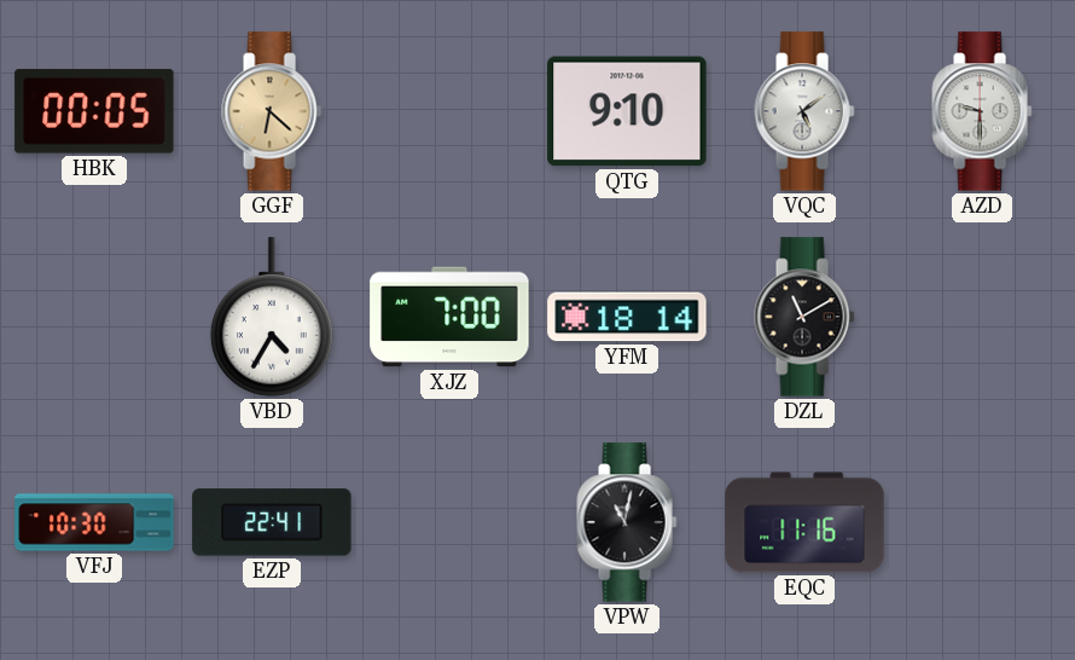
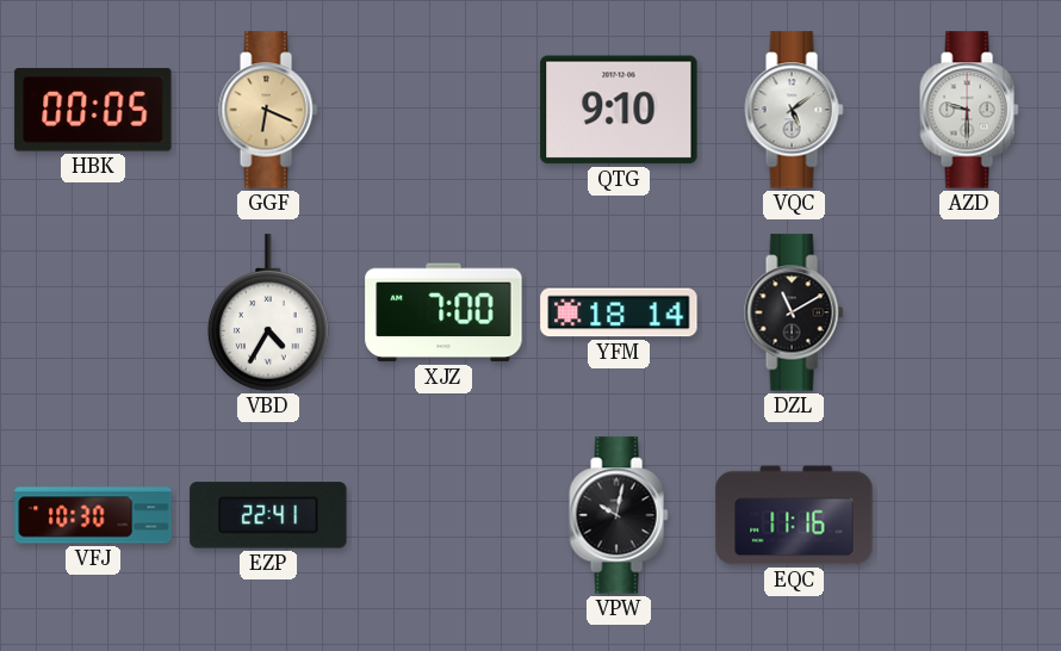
GGF: 6:22 -> 6:19
VPW: 11:02 -> 10:02
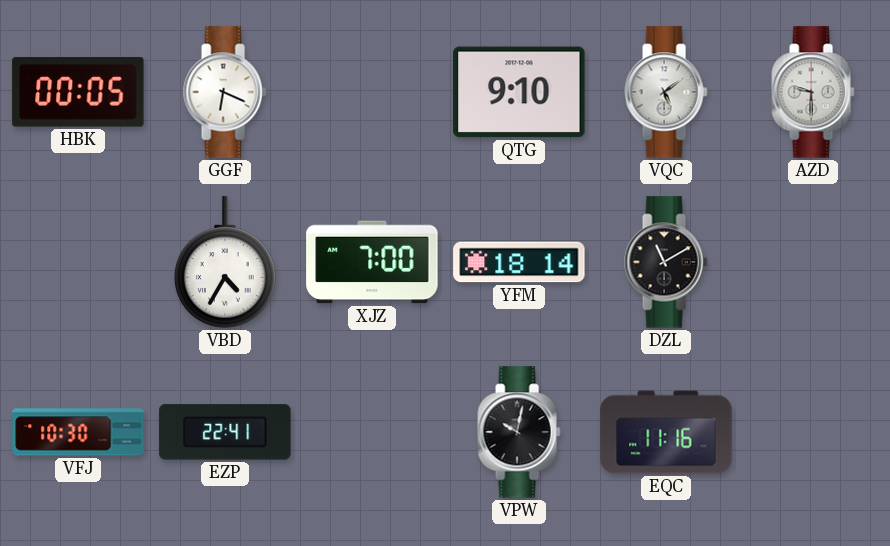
GGF dial: champagne -> white
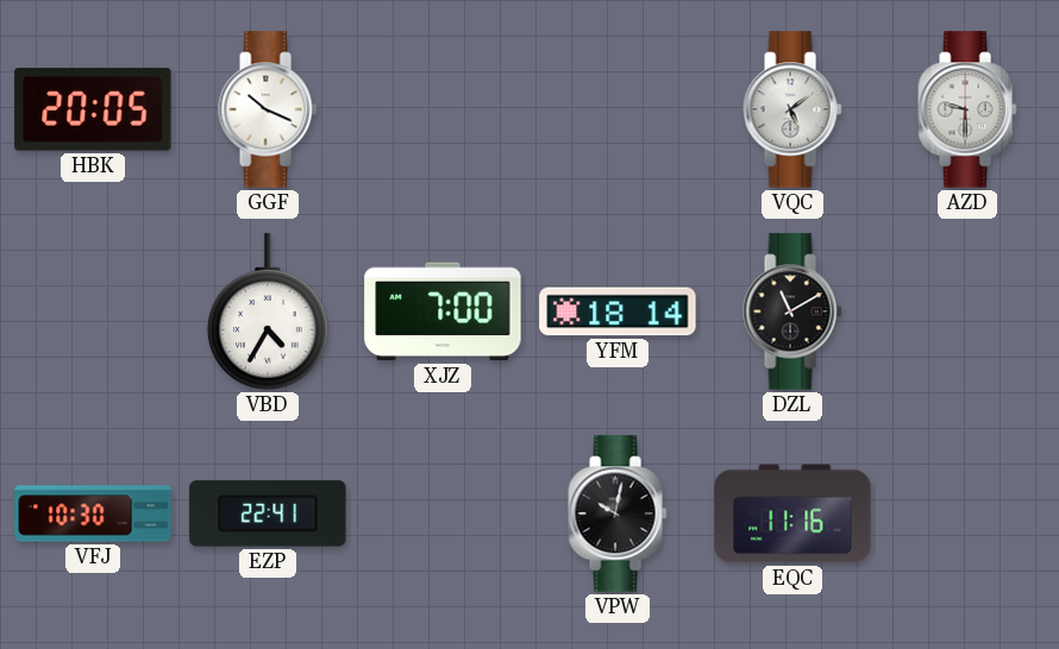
HBK: 00:05 -> 20:05
GGF: 6:19 -> 10:19
QTG: 9:10 -> none
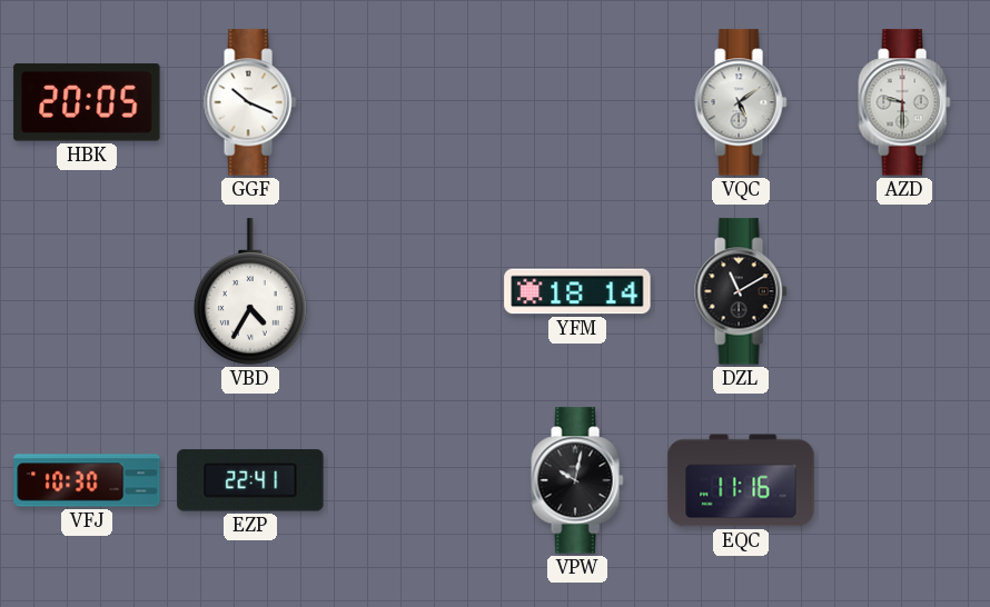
XJZ: 7:00 -> none
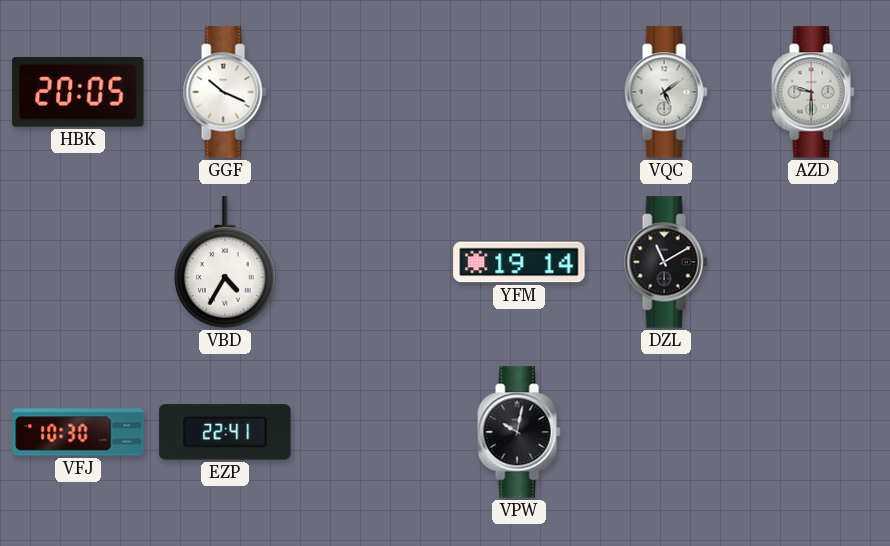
YFM: 18:14 -> 19:14
EQC: 11:16 -> none
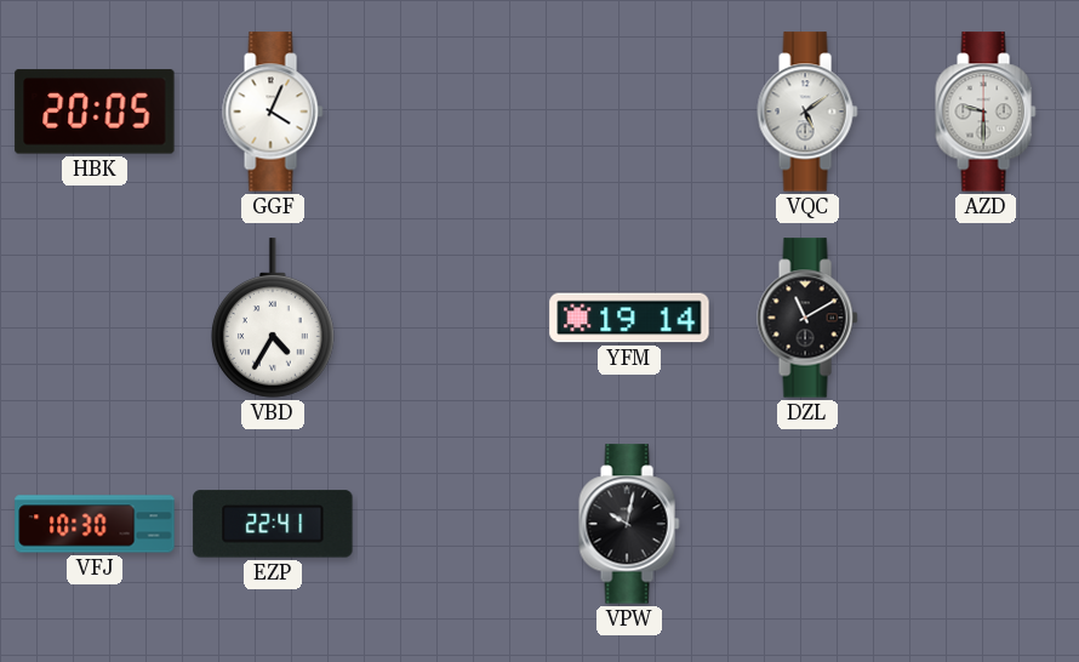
GGF: 10:19 -> 4:04
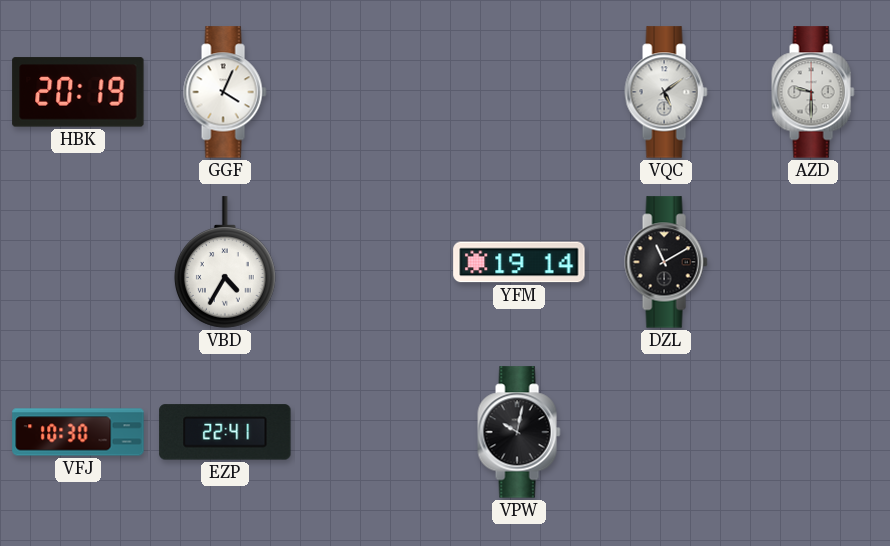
HBK: 20:05 -> 20:19
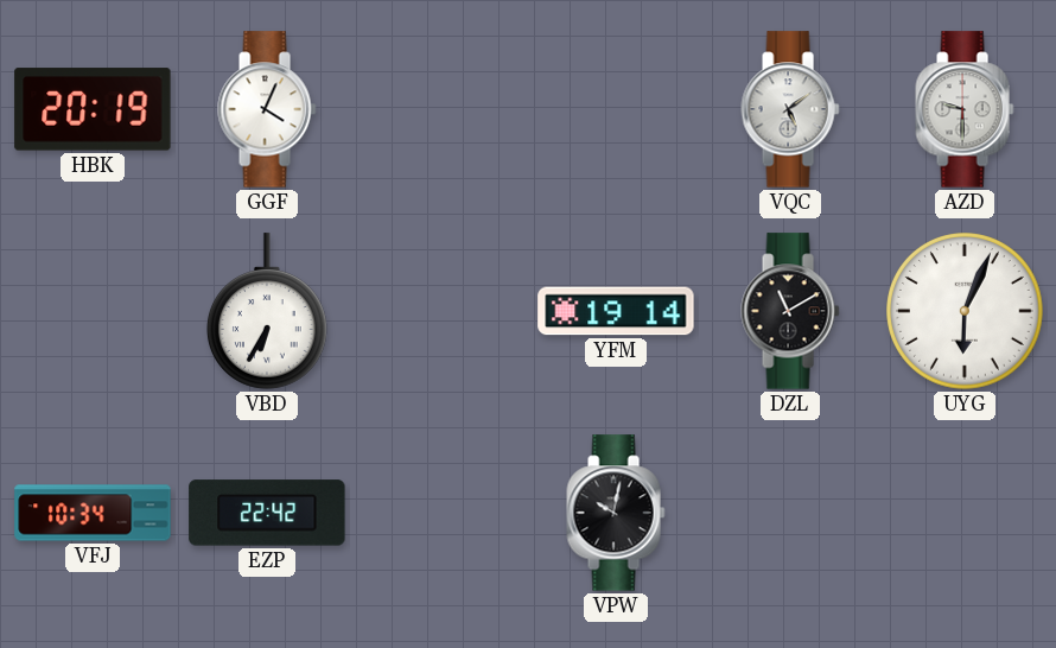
VBD: 4:35 -> 6:35
UYG: none -> 6:04
VFJ: 10:30 -> 10:34
EZP: 22:41 -> 22:42
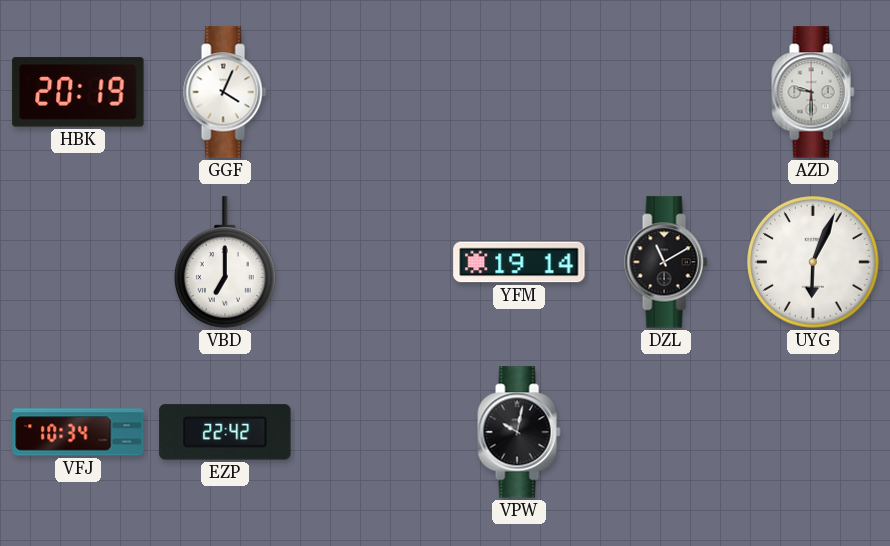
VQC: 5:09 -> none
VBD: 6:35 -> 7:00
